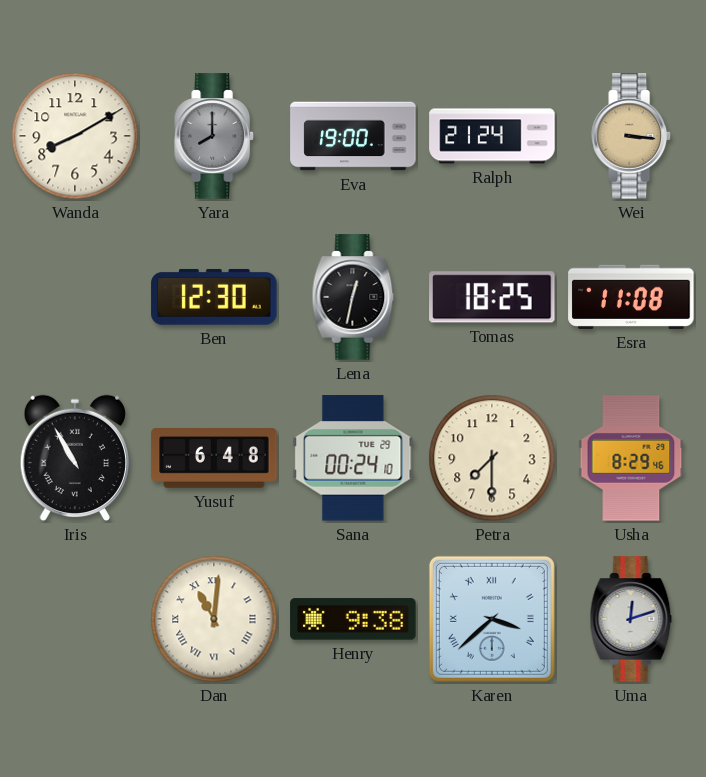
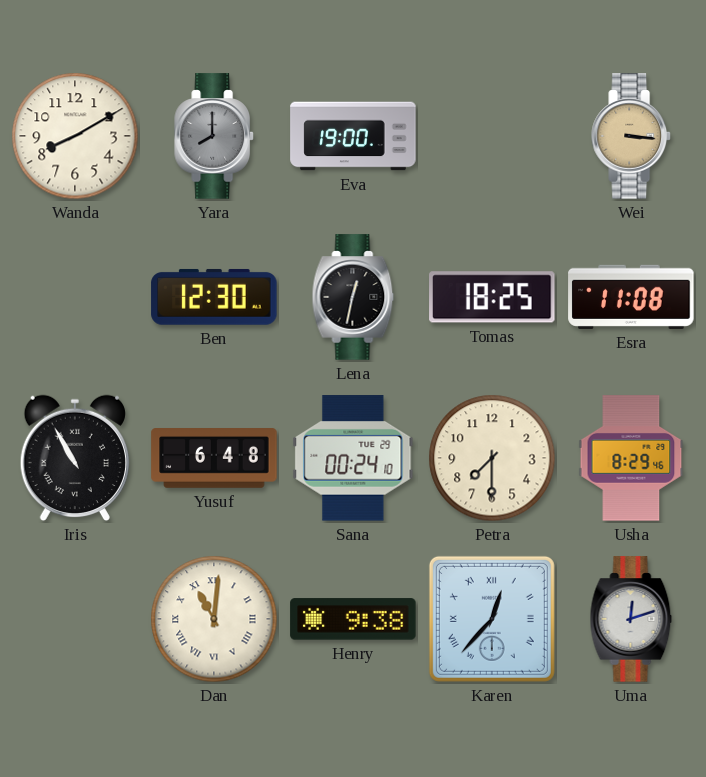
Ralph: 21:24 -> none
Karen: 3:38 -> 12:37
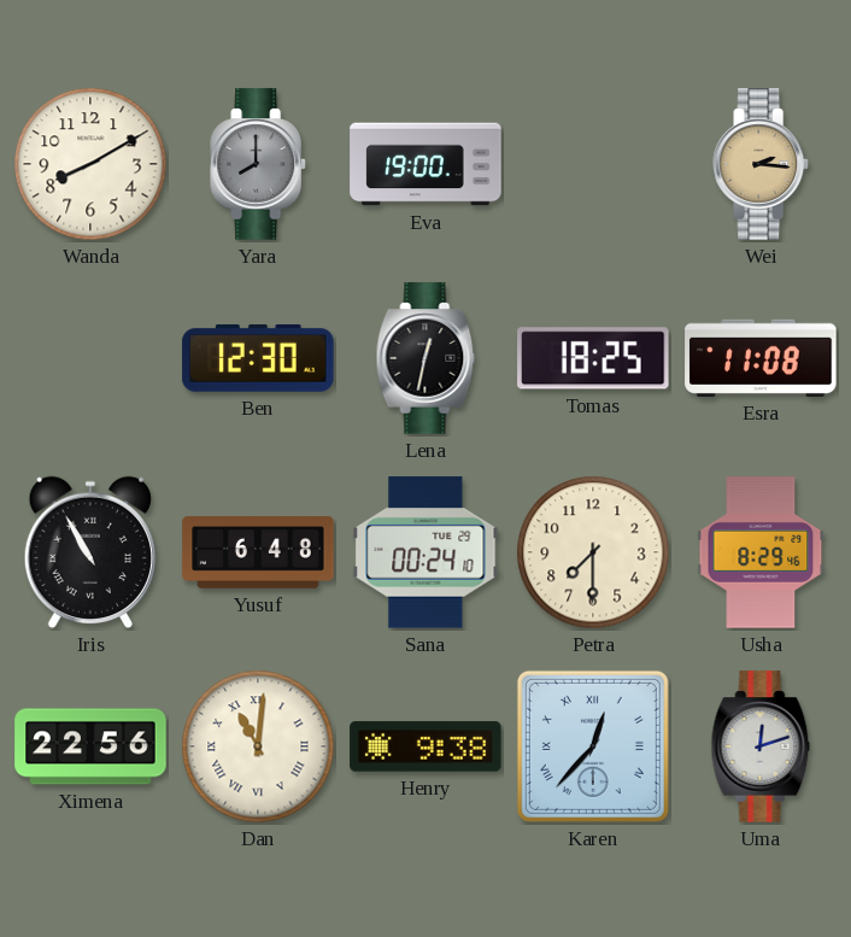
Wei: 3:16 -> 2:16
Ximena: none -> 22:56
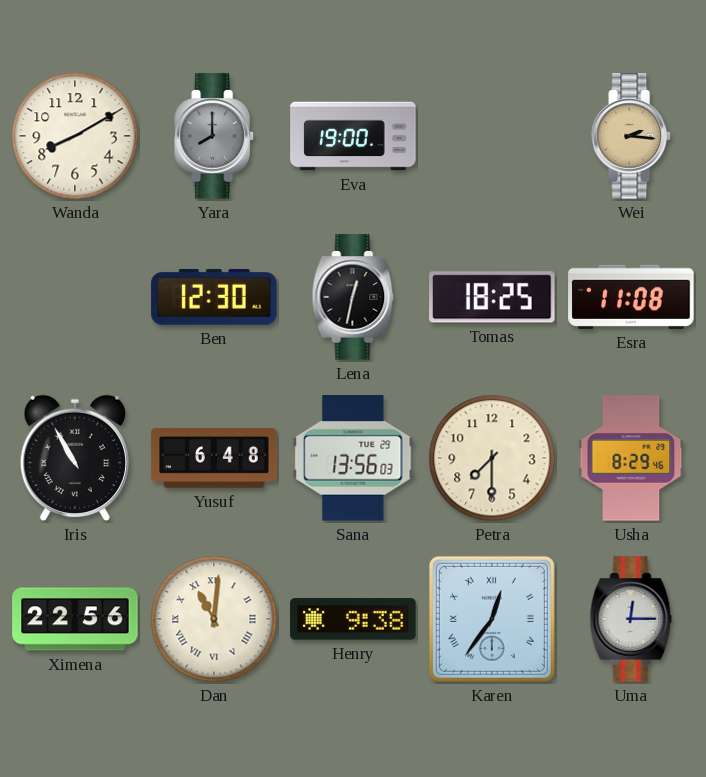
Sana: 00:24 -> 13:56
Karen: 12:37 -> 12:36
Uma: 12:12 -> 12:15
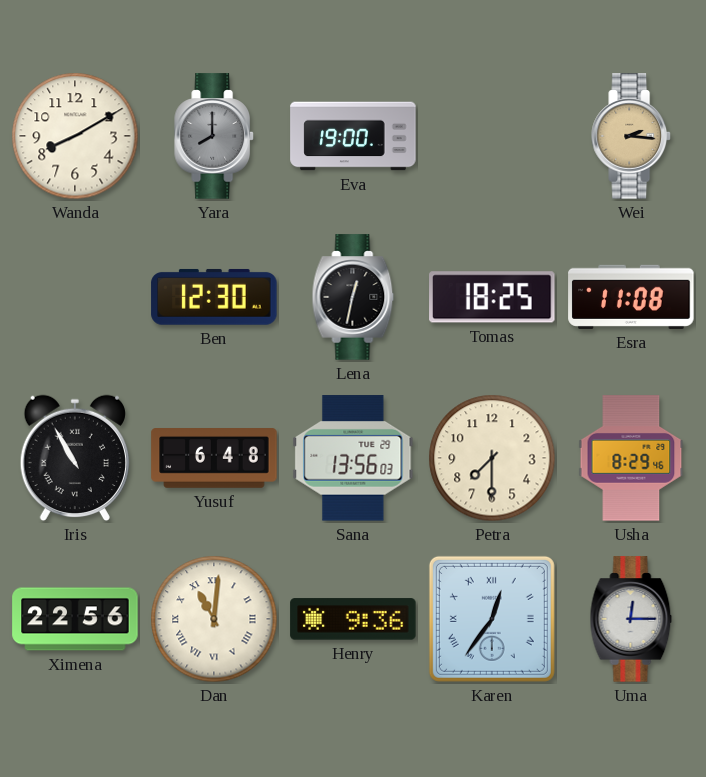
Henry: 9:38 -> 9:36
